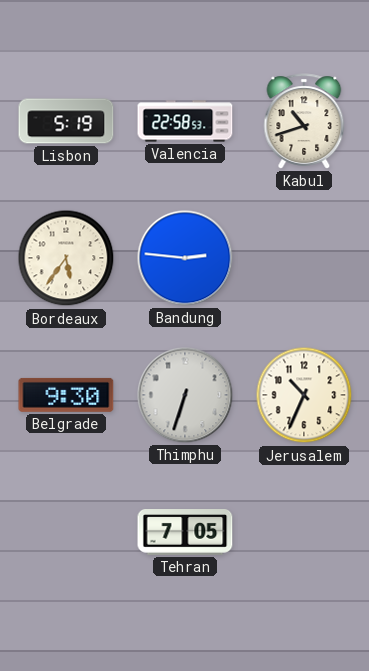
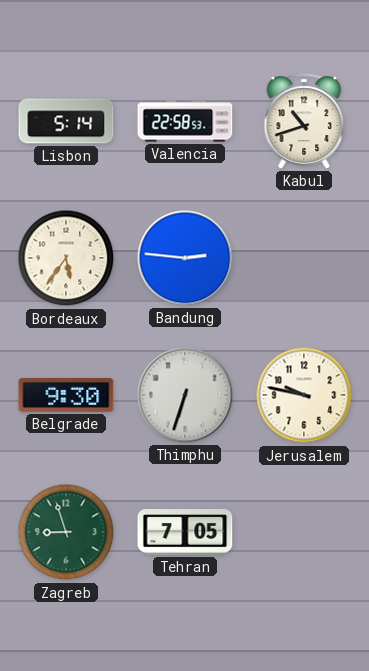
Lisbon: 5:19 -> 5:14
Jerusalem: 10:34 -> 9:47
Zagreb: none -> 8:57
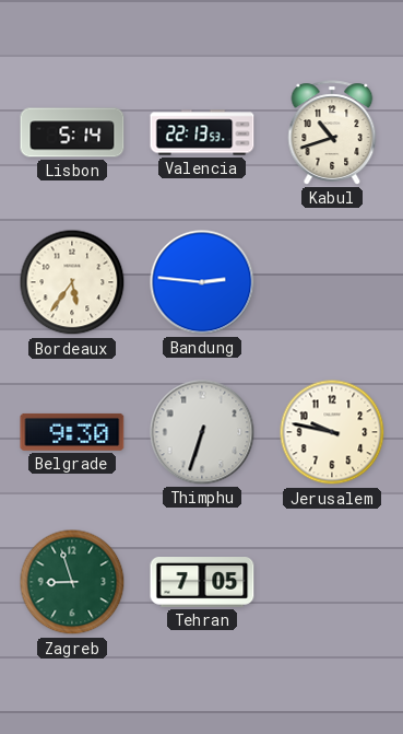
Valencia: 22:58 -> 22:13
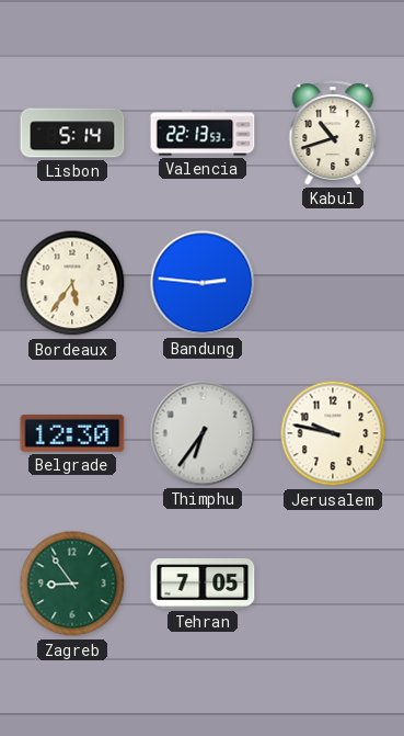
Belgrade: 9:30 -> 12:30
Thimphu: 6:33 -> 6:36
Zagreb: 8:57 -> 8:54
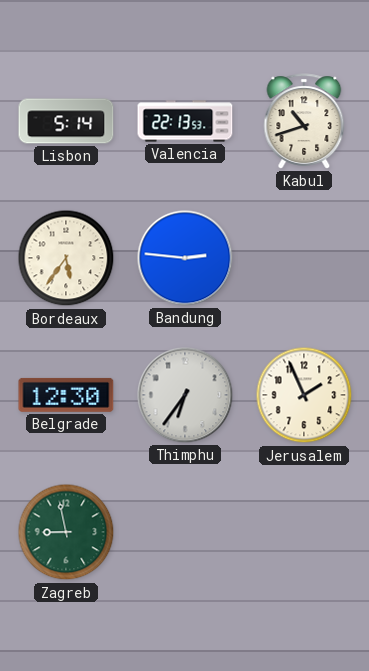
Jerusalem: 9:47 -> 1:56
Zagreb: 8:54 -> 8:58
Tehran: 7:05 -> none
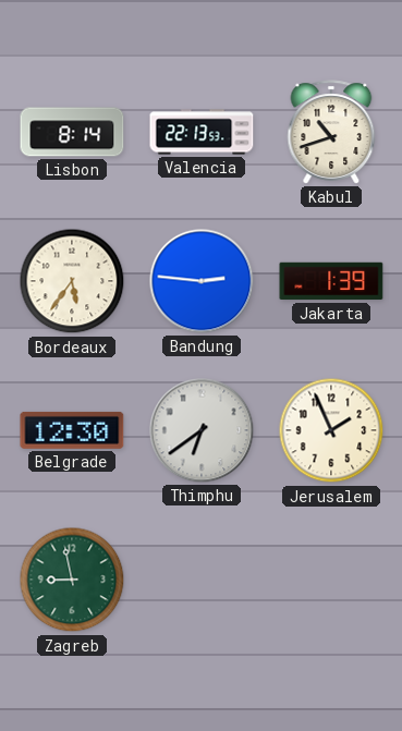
Lisbon: 5:14 -> 8:14
Jakarta: none -> 1:39
Thimphu: 6:36 -> 6:39
